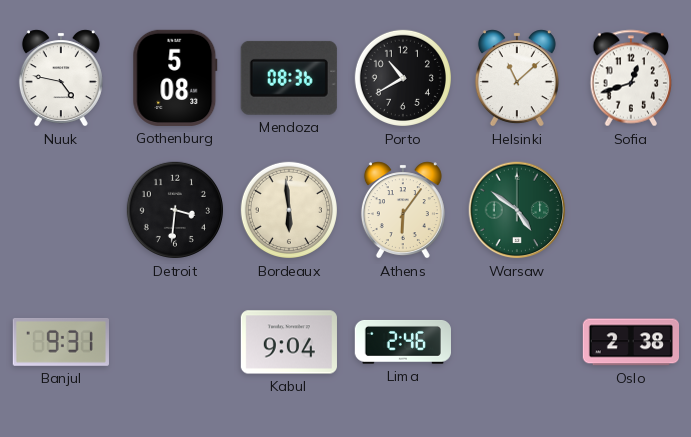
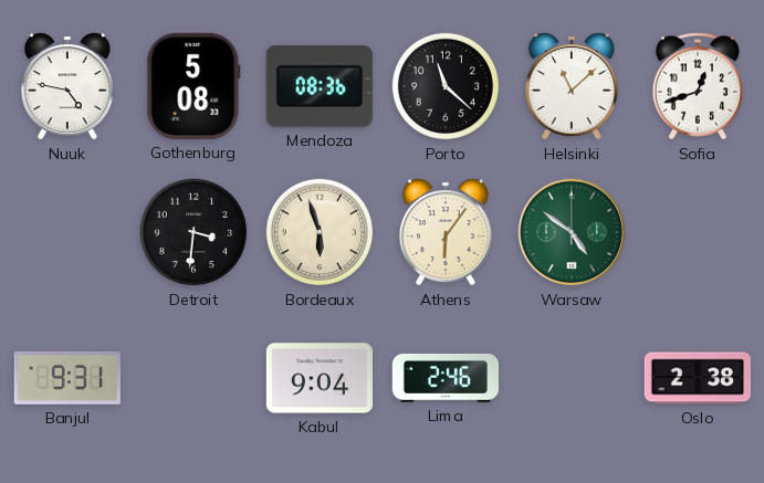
Porto: 10:40 -> 11:22
Bordeaux: 5:59 -> 5:57
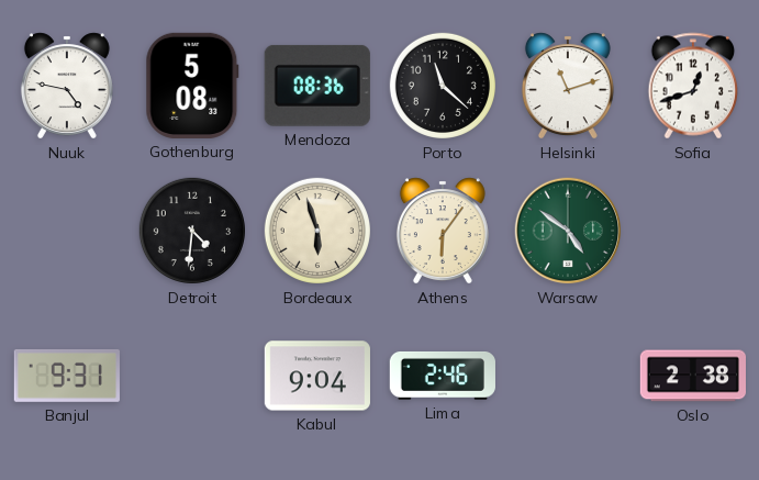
Helsinki: 11:08 -> 11:12
Detroit: 3:31 -> 4:31
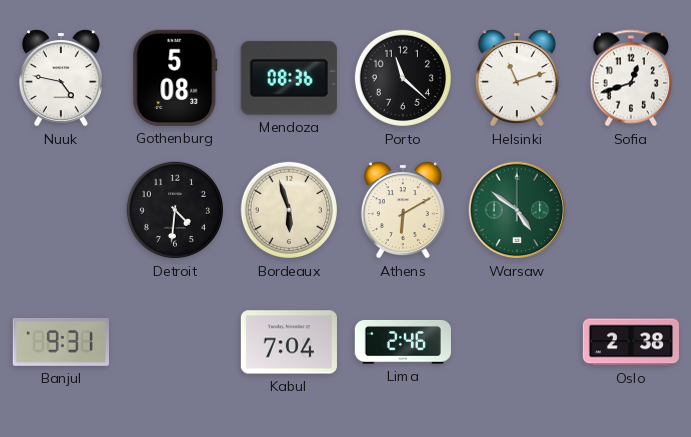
Athens: 6:06 -> 6:10
Kabul: 9:04 -> 7:04
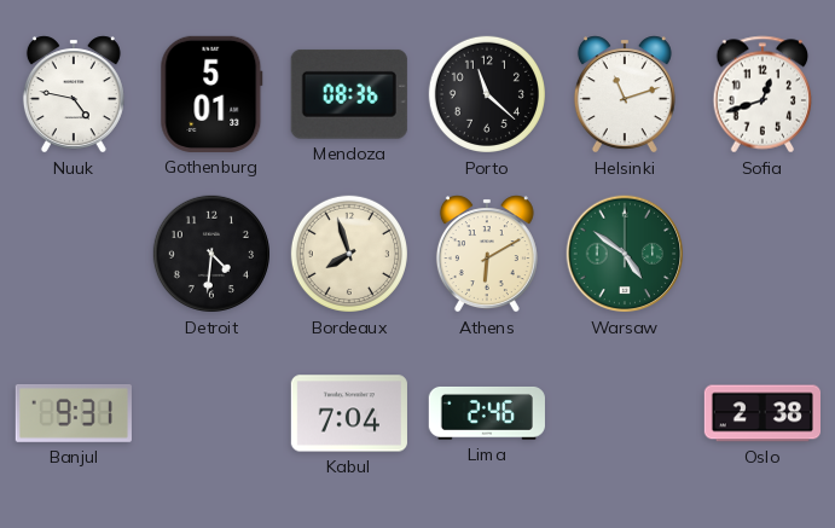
Gothenburg: 5:08 -> 5:01
Bordeaux: 5:57 -> 7:57
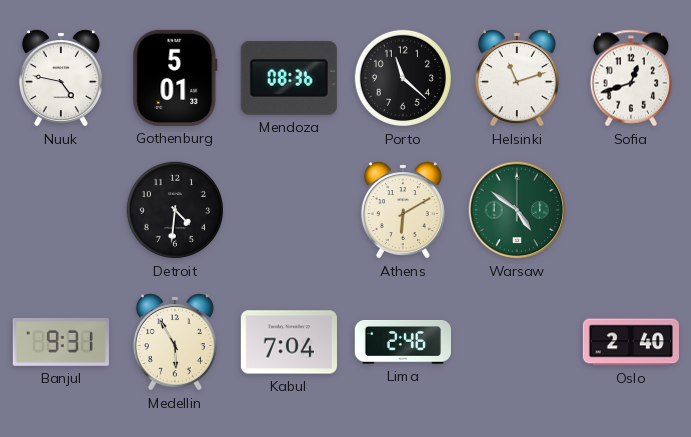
Bordeaux: 7:57 -> none
Medellin: none -> 5:55
Oslo: 2:38 -> 2:40
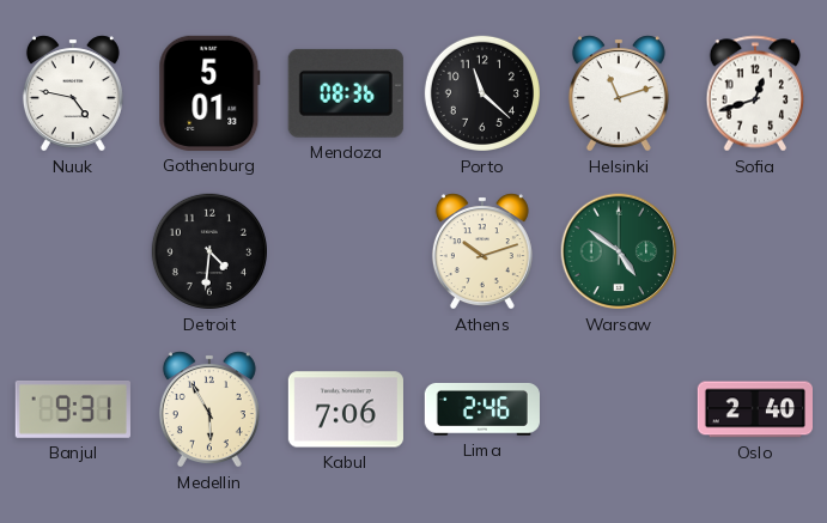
Athens: 6:10 -> 10:12
Kabul: 7:04 -> 7:06
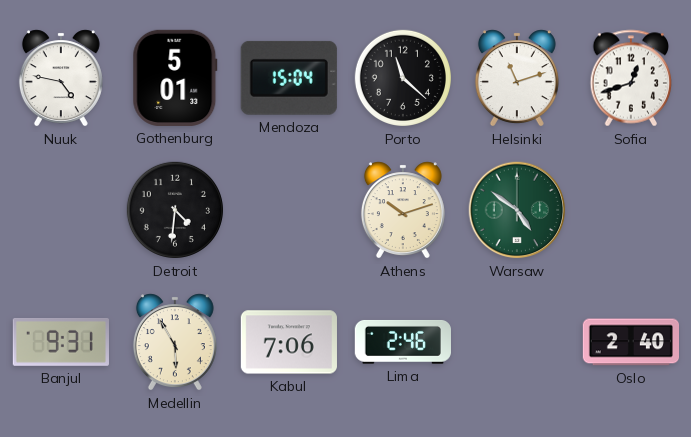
Mendoza: 08:36 -> 15:04
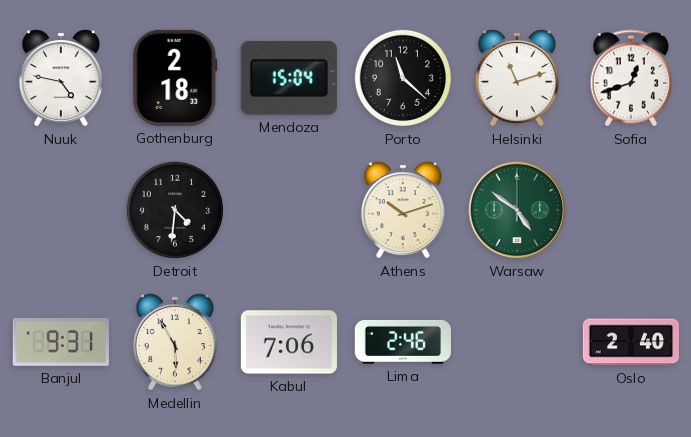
Gothenburg: 5:01 -> 2:18
